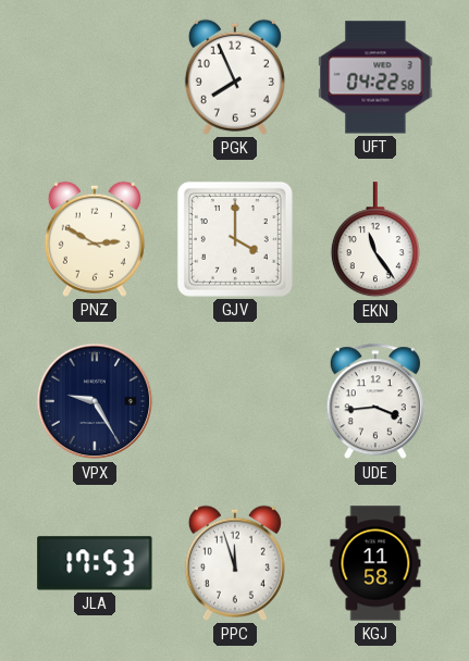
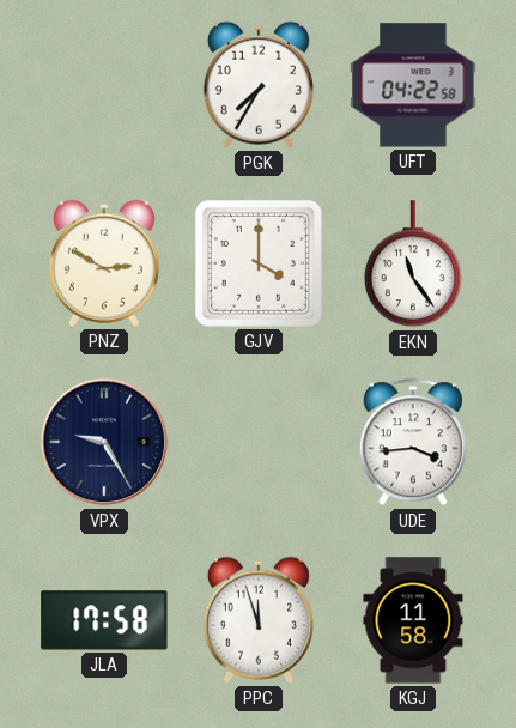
PGK: 7:56 -> 7:35
JLA: 17:53 -> 17:58
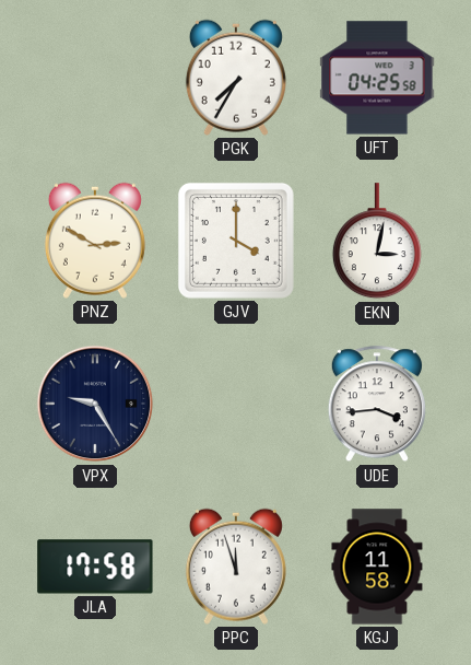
UFT: 04:22 -> 04:25
EKN: 11:24 -> 3:02
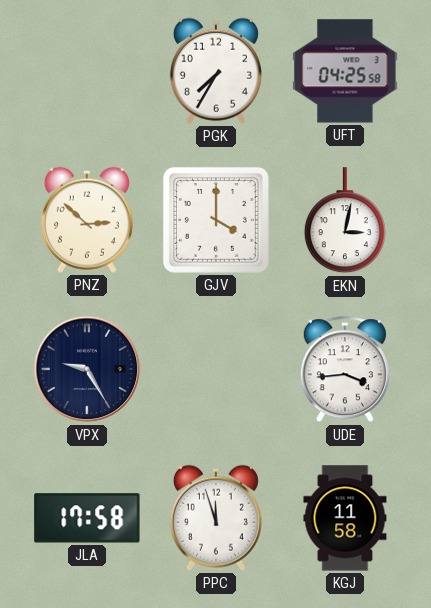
PNZ: 2:50 -> 2:52
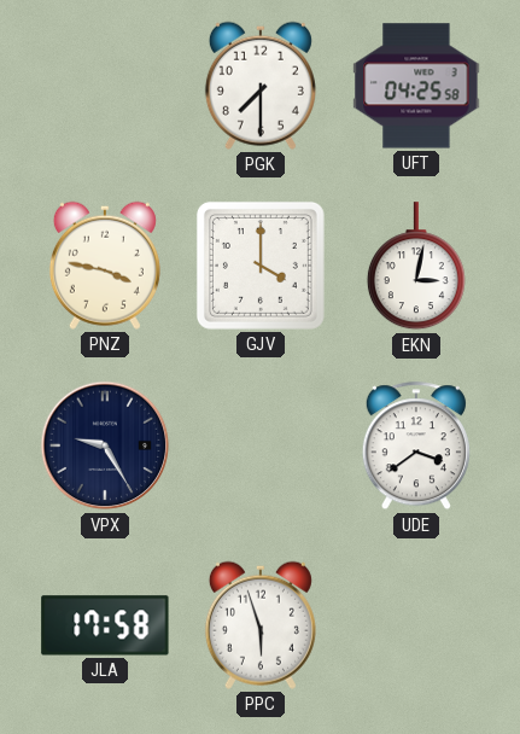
PGK: 7:35 -> 7:30
PNZ: 2:52 -> 3:47
UDE: 3:44 -> 3:39
PPC: 11:57 -> 5:57
KGJ: 11:58 -> none
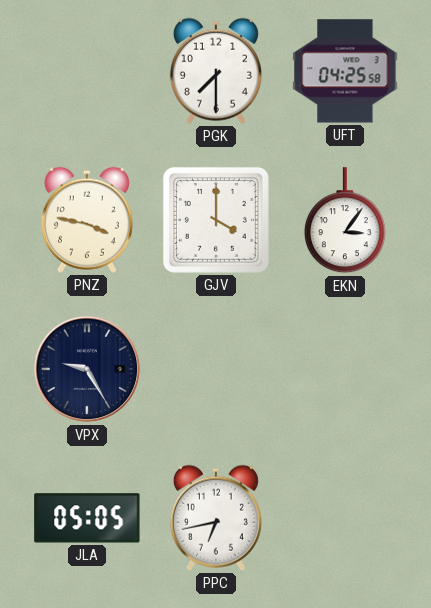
EKN: 3:02 -> 3:06
UDE: 3:39 -> none
JLA: 17:58 -> 05:05
PPC: 5:57 -> 6:43
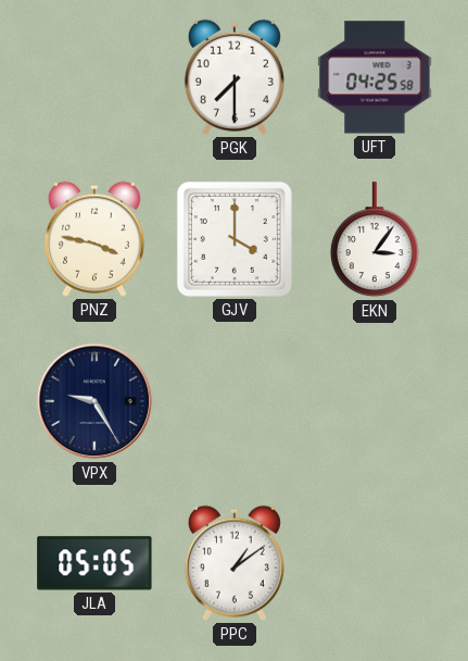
PPC: 6:43 -> 1:09
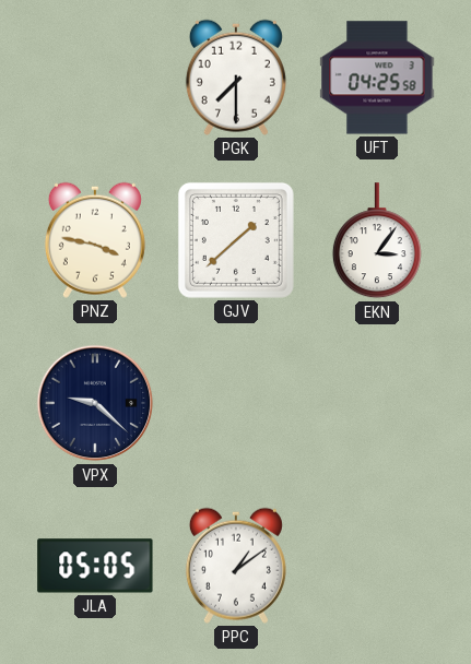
GJV: 4:00 -> 1:38
VPX: 9:25 -> 9:22
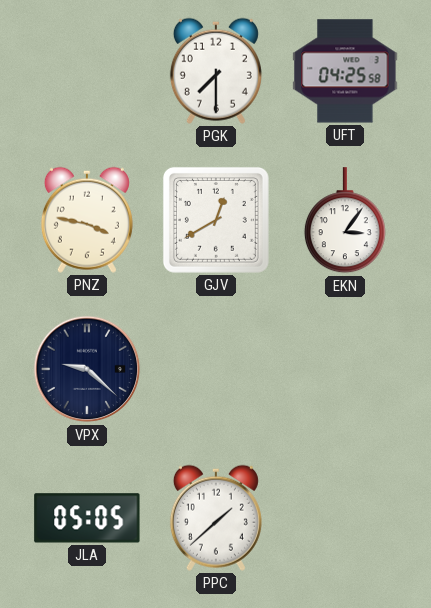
GJV: 1:38 -> 12:40
PPC: 1:09 -> 1:38
